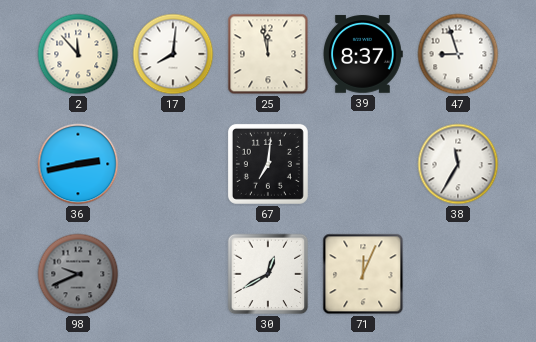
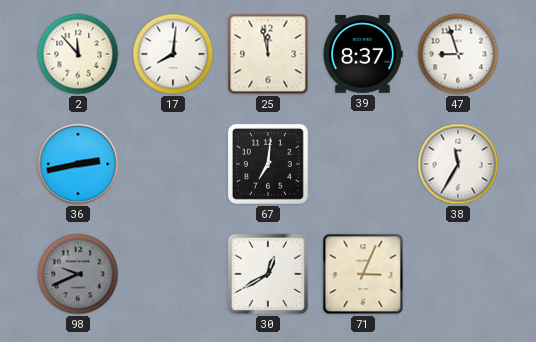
71: 12:04 -> 3:04
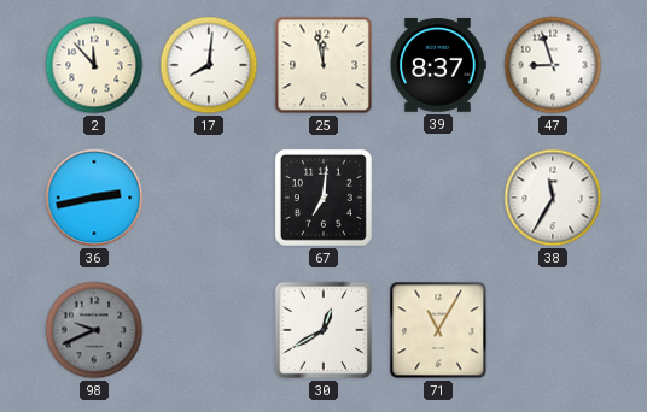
71: 3:04 -> 11:05
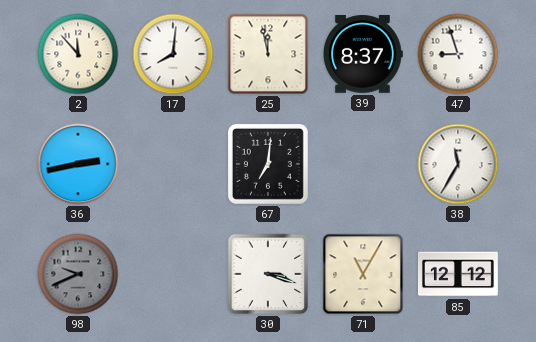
30: 12:40 -> 3:18
85: none -> 12:12
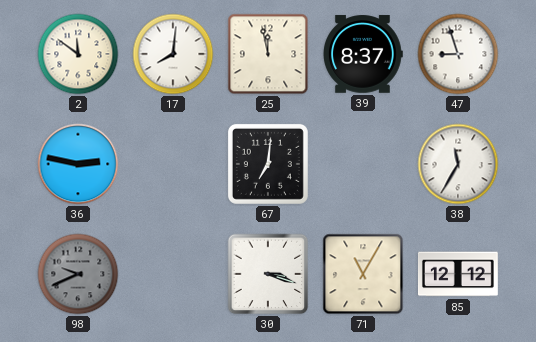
2: 11:53 -> 11:51
36: 2:43 -> 2:47
